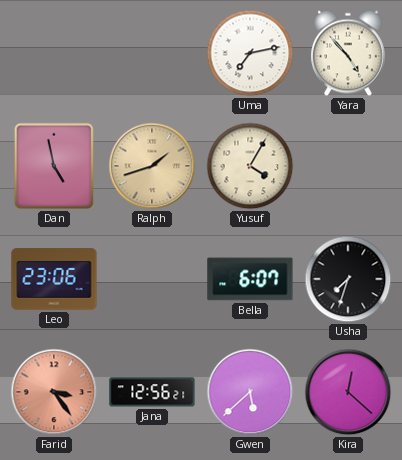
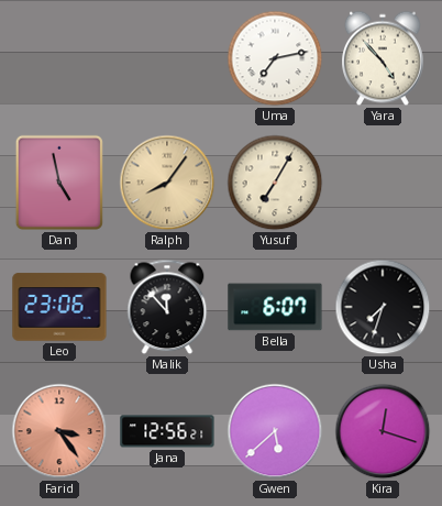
Ralph: 1:42 -> 8:06
Yusuf: 4:05 -> 7:05
Malik: none -> 11:53
Kira: 12:22 -> 12:18
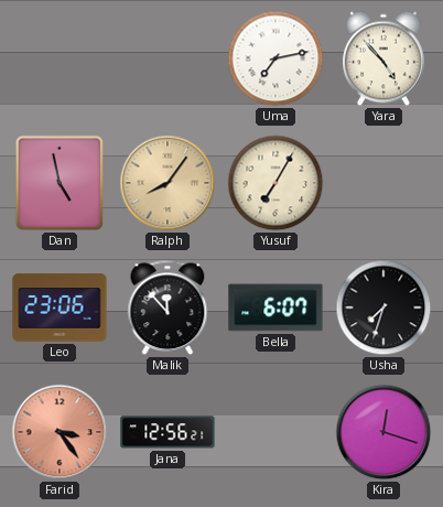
Gwen: 5:38 -> none
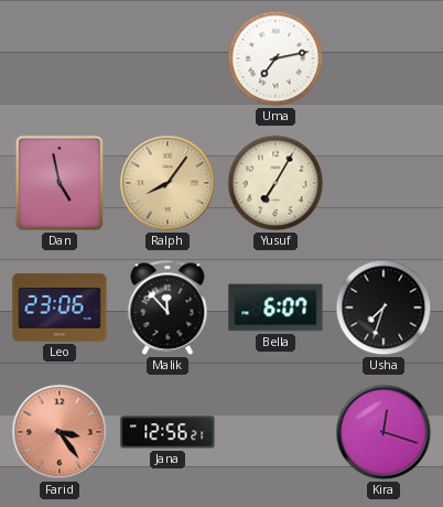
Yara: 4:53 -> none
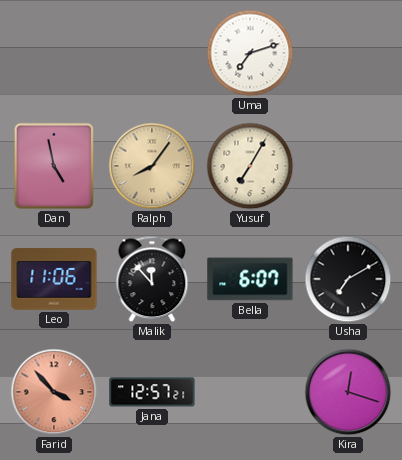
Uma: 7:13 -> 7:12
Leo: 23:06 -> 11:06
Usha: 7:33 -> 7:10
Farid: 3:24 -> 3:53
Jana: 12:56 -> 12:57
